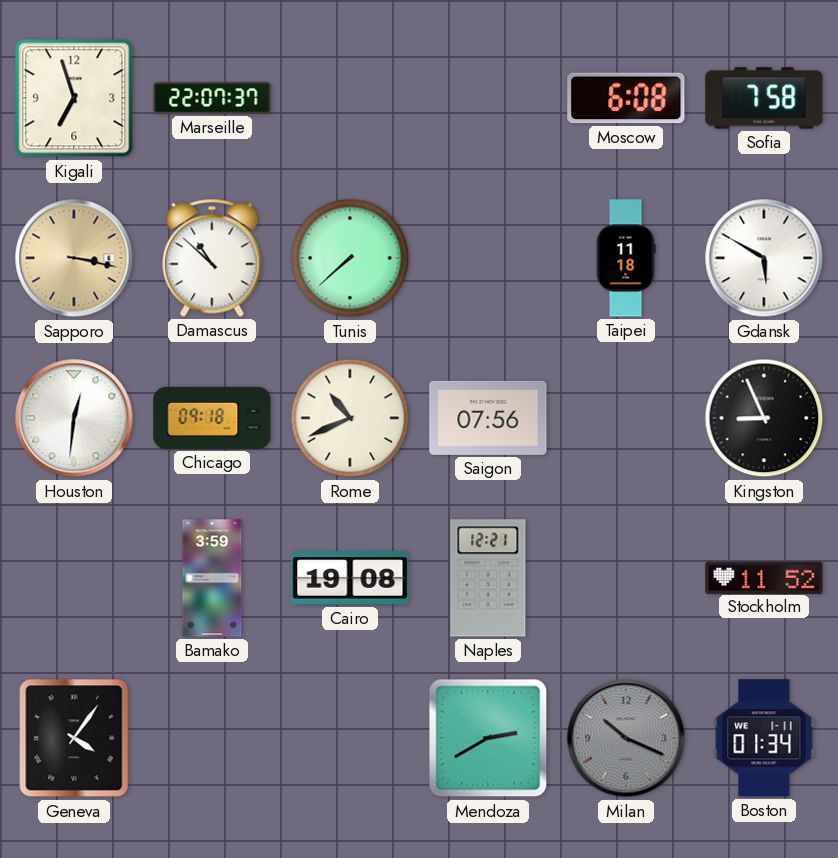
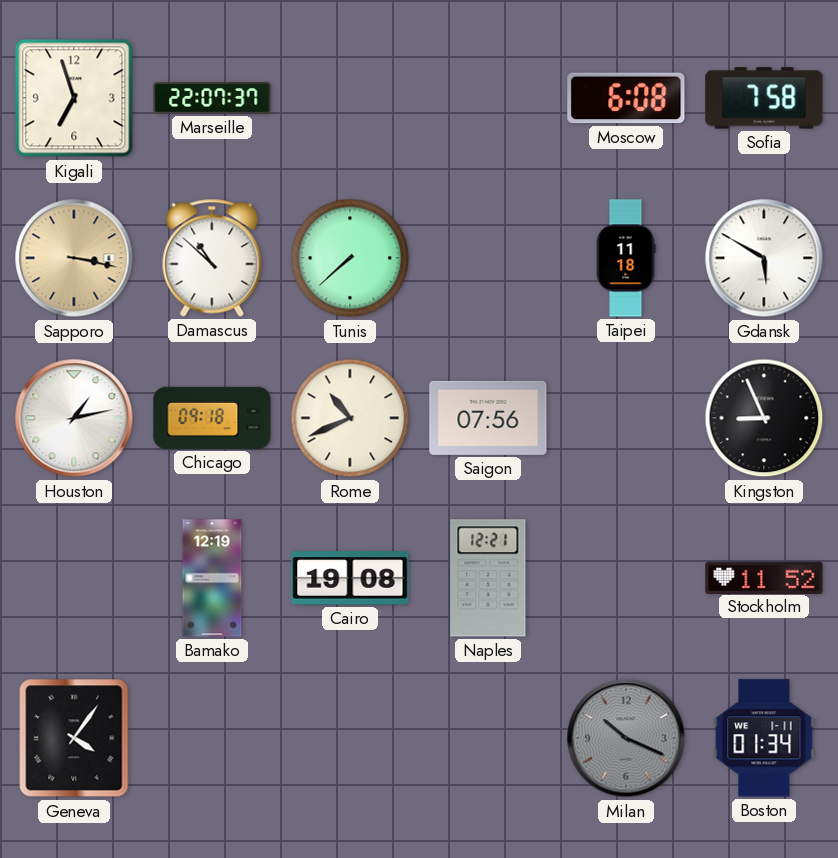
Houston: 12:31 -> 1:13
Bamako: 3:59 -> 12:19
Mendoza: 2:40 -> none
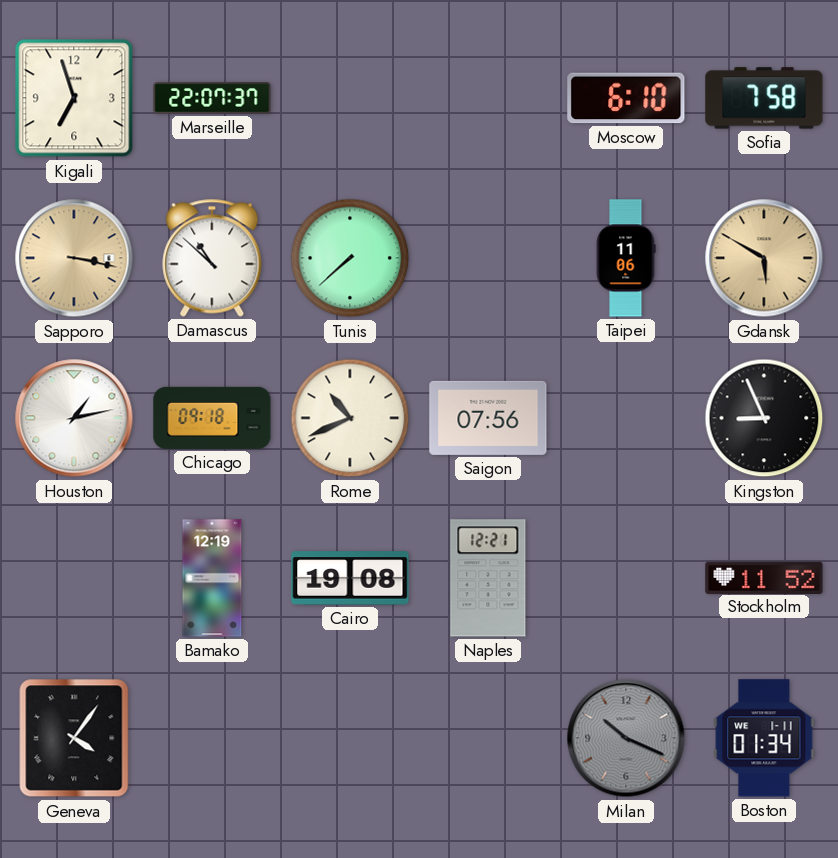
Moscow: 6:08 -> 6:10
Taipei: 11:18 -> 11:06
Gdansk dial: white -> champagne
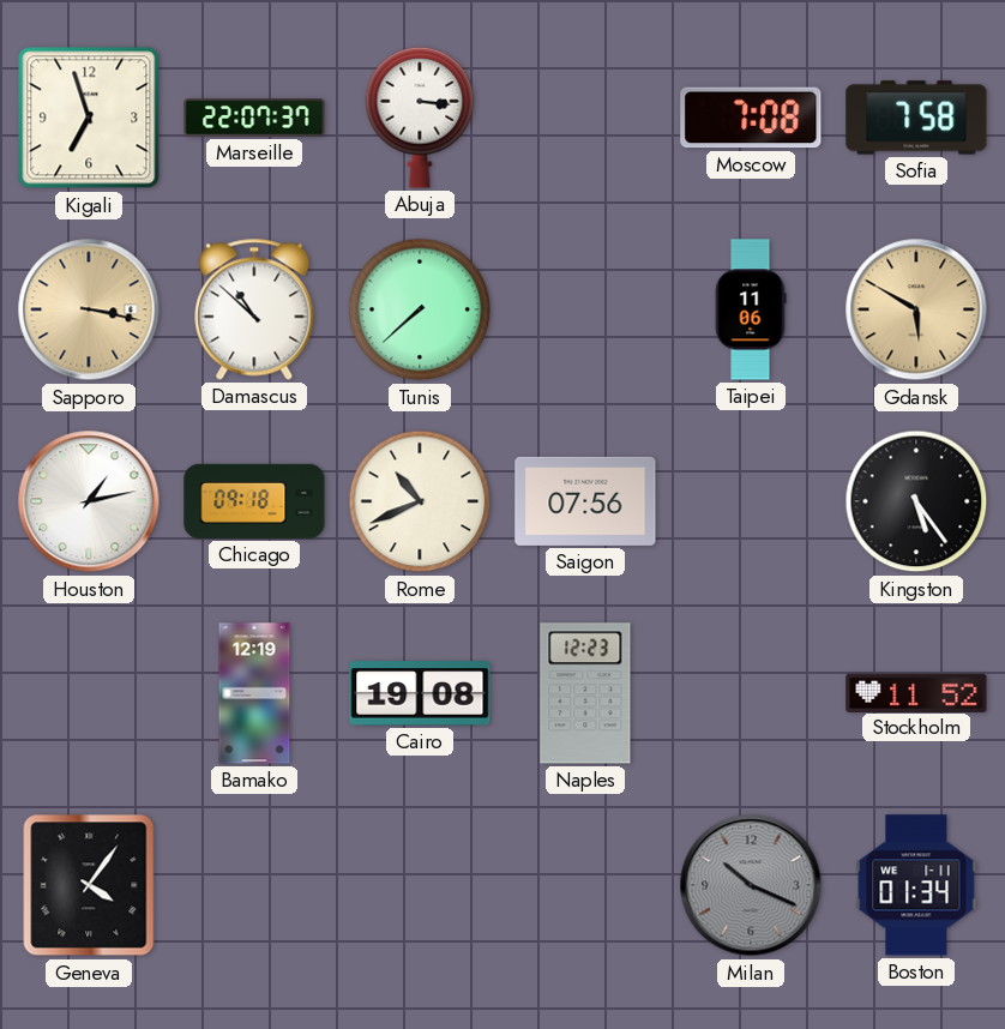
Abuja: none -> 3:16
Moscow: 6:10 -> 7:08
Kingston: 8:56 -> 5:24
Naples: 12:21 -> 12:23
